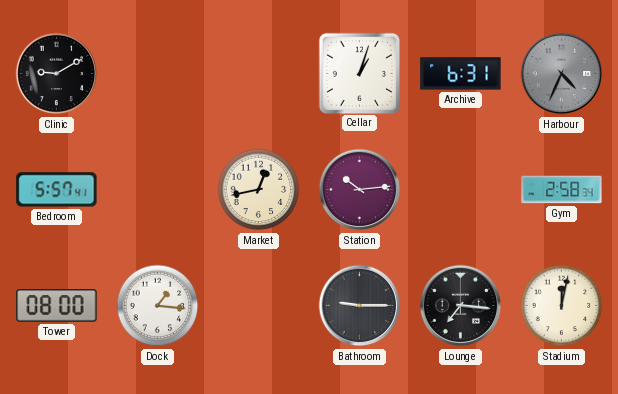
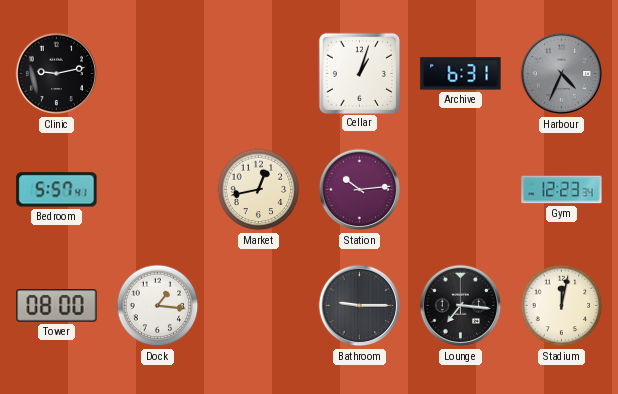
Clinic: 9:10 -> 9:13
Gym: 2:58 -> 12:23
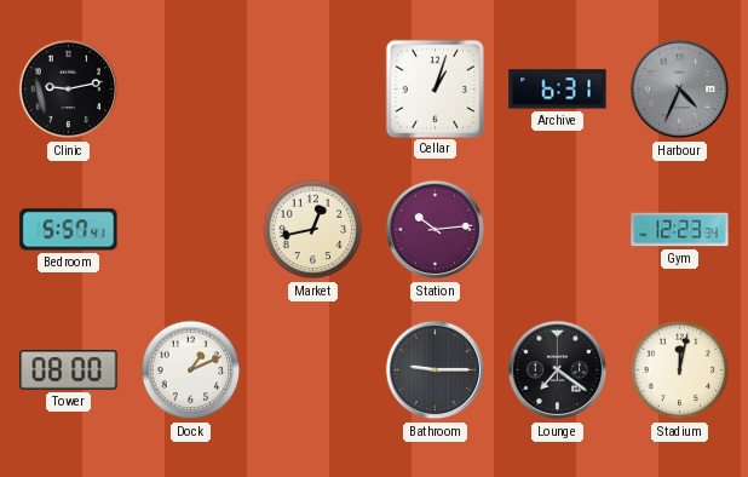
Dock: 1:16 -> 1:11
Lounge: 7:16 -> 7:21
